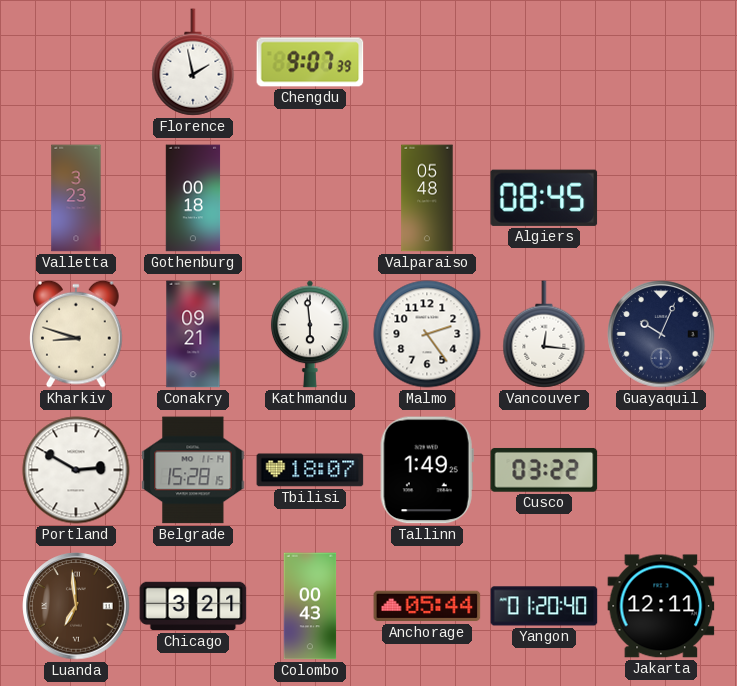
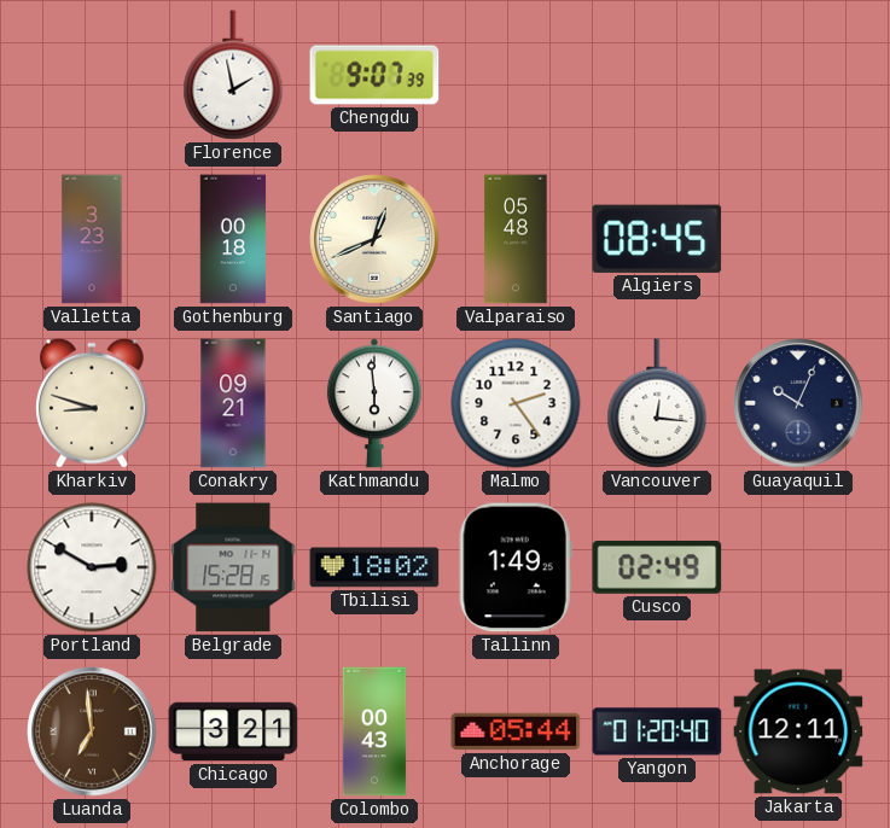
Santiago: none -> 12:41
Tbilisi: 18:07 -> 18:02
Cusco: 03:22 -> 02:49
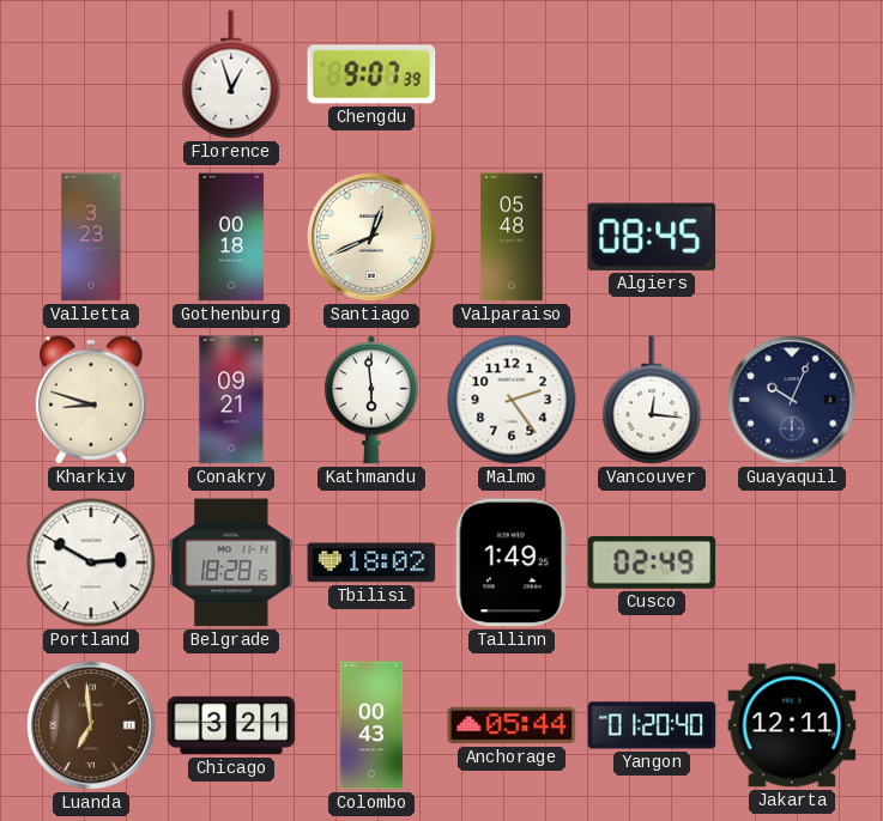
Florence: 1:58 -> 12:57
Belgrade: 15:28 -> 18:28
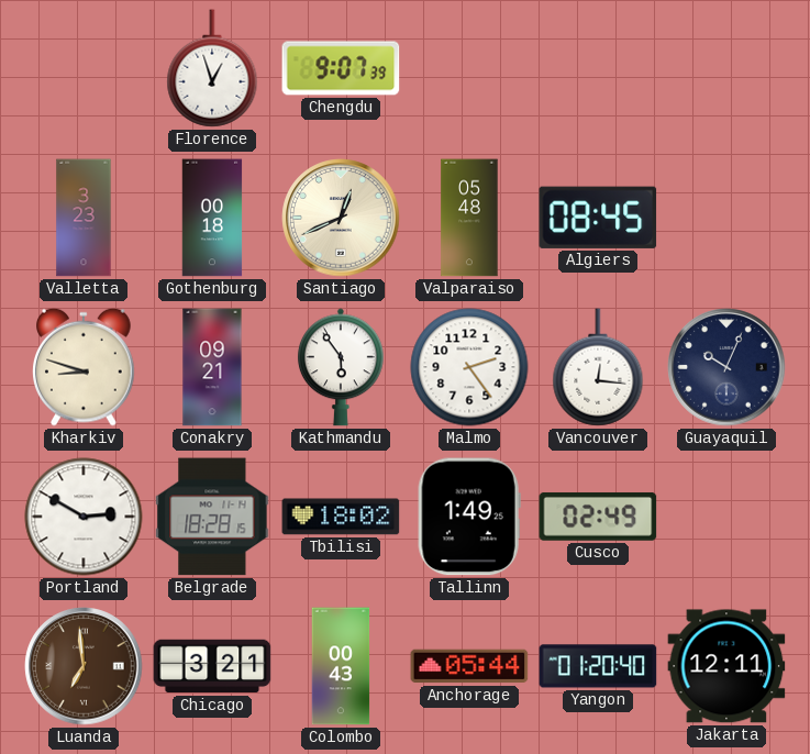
Kathmandu: 5:59 -> 5:54
